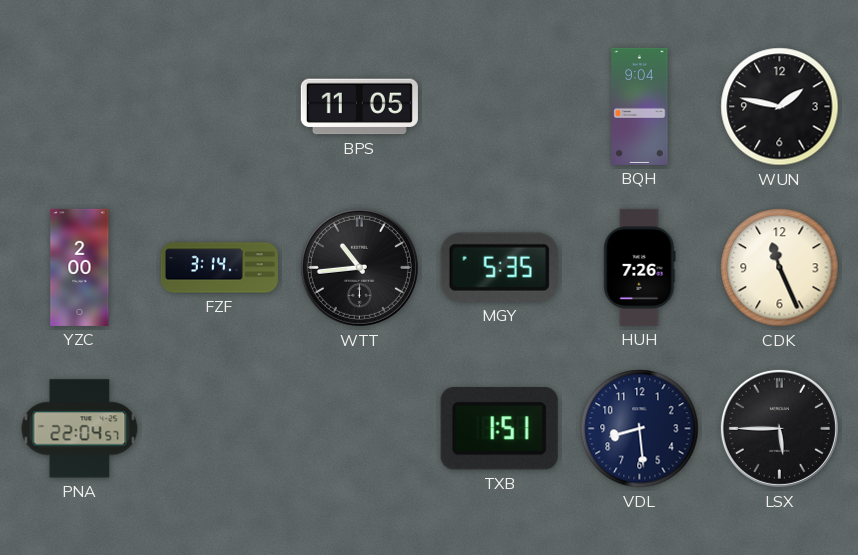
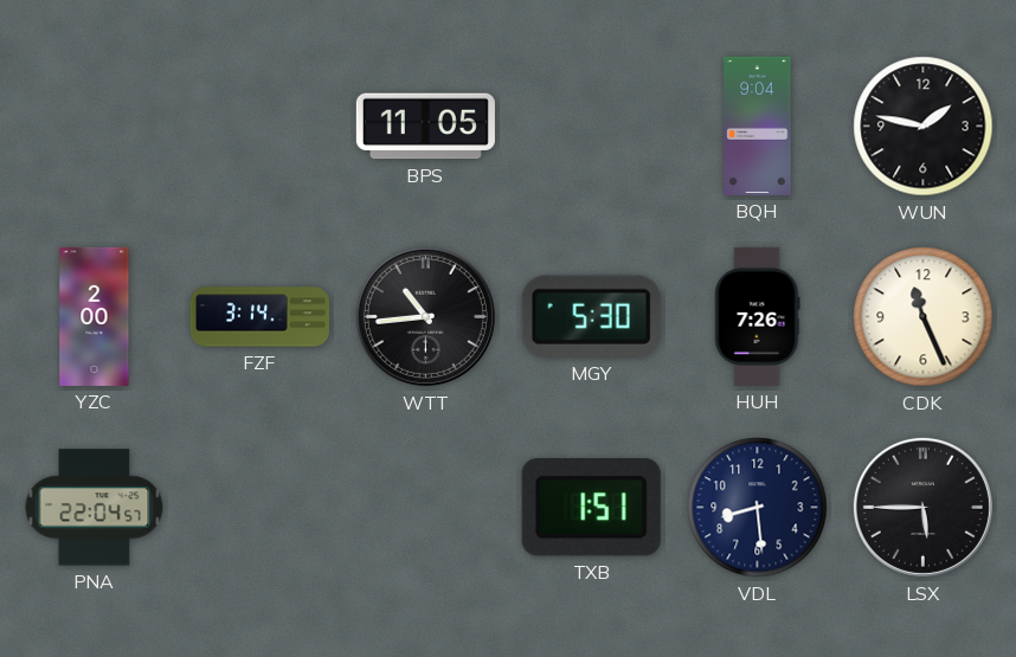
MGY: 5:35 -> 5:30
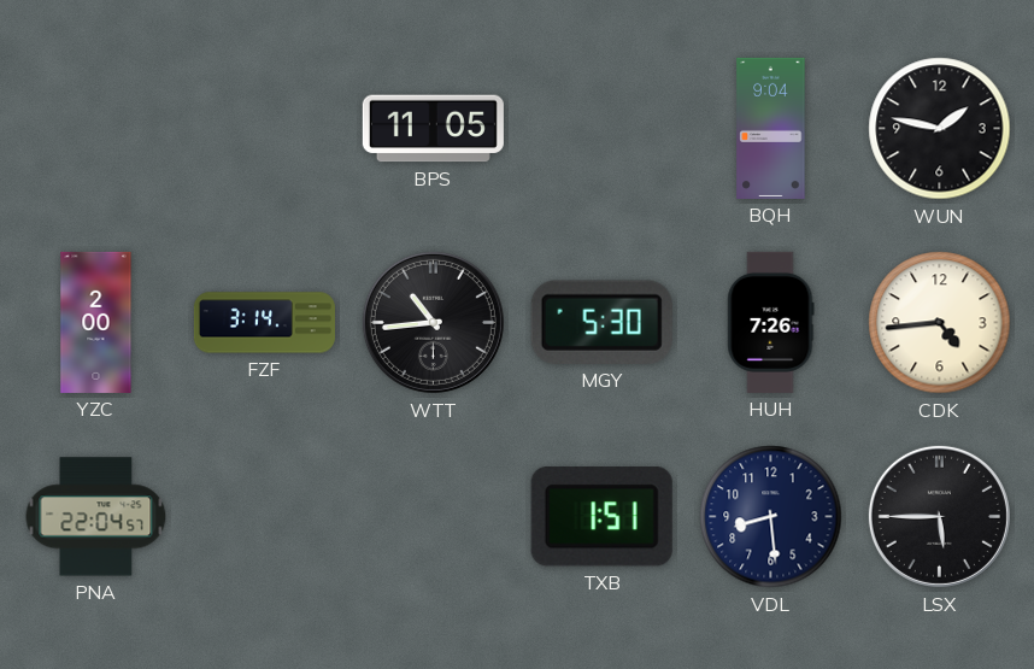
CDK: 11:26 -> 4:44
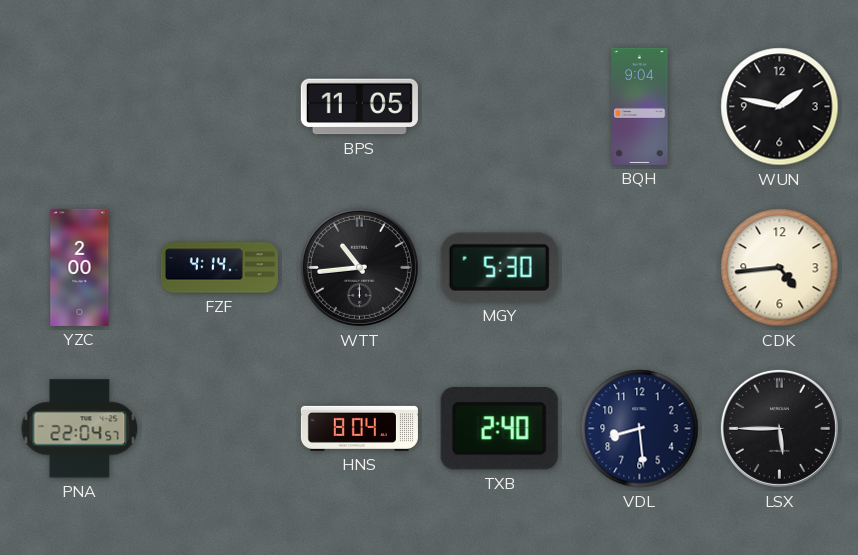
FZF: 3:14 -> 4:14
HUH: 7:26 -> none
HNS: none -> 8:04
TXB: 1:51 -> 2:40
